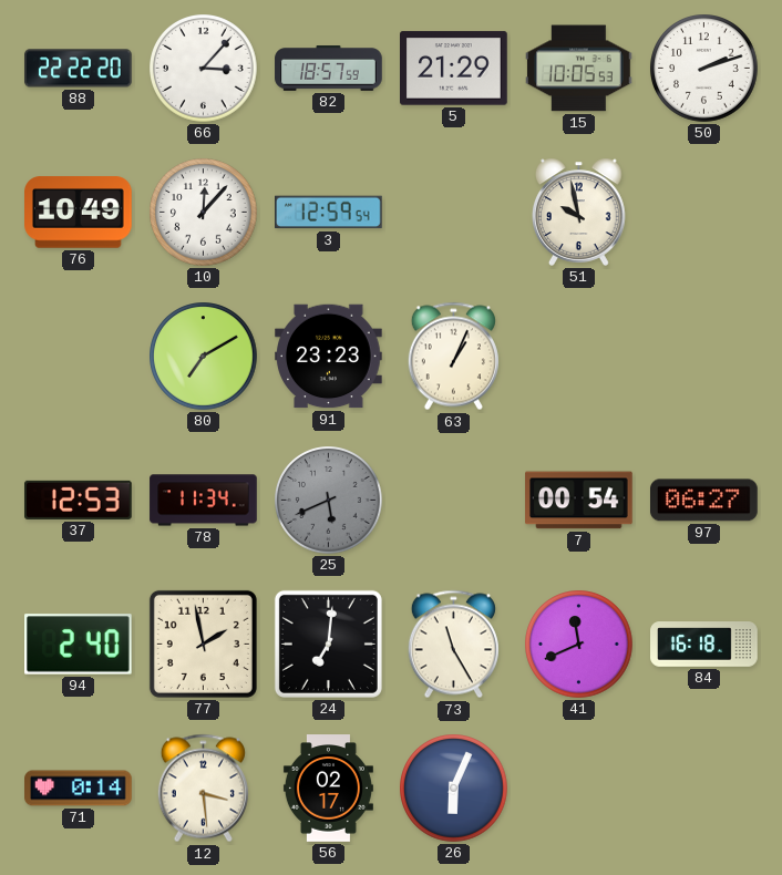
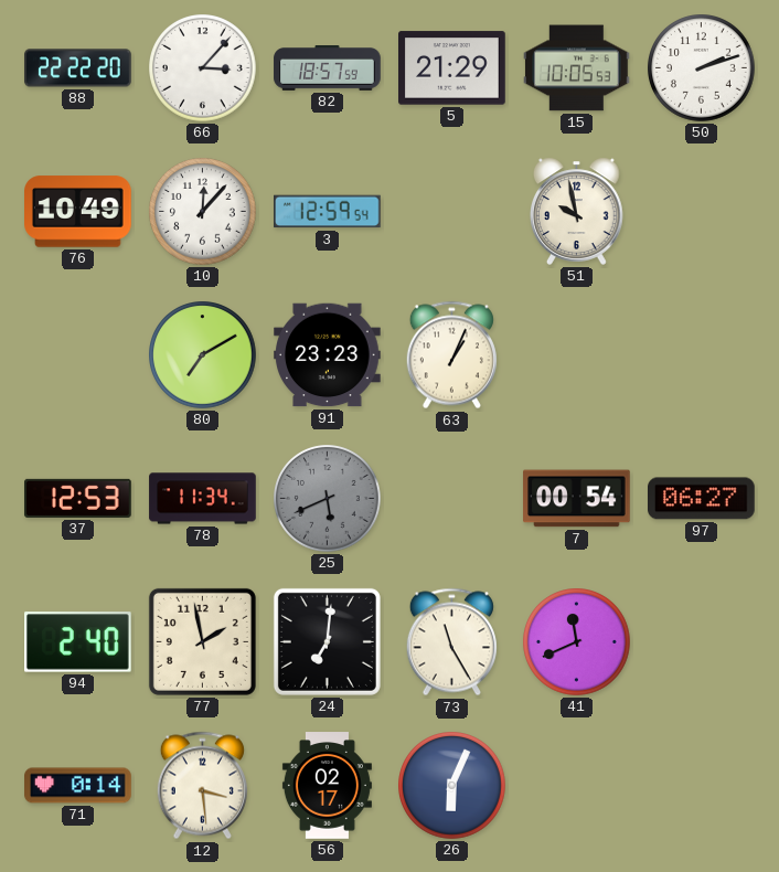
84: 16:18 -> none
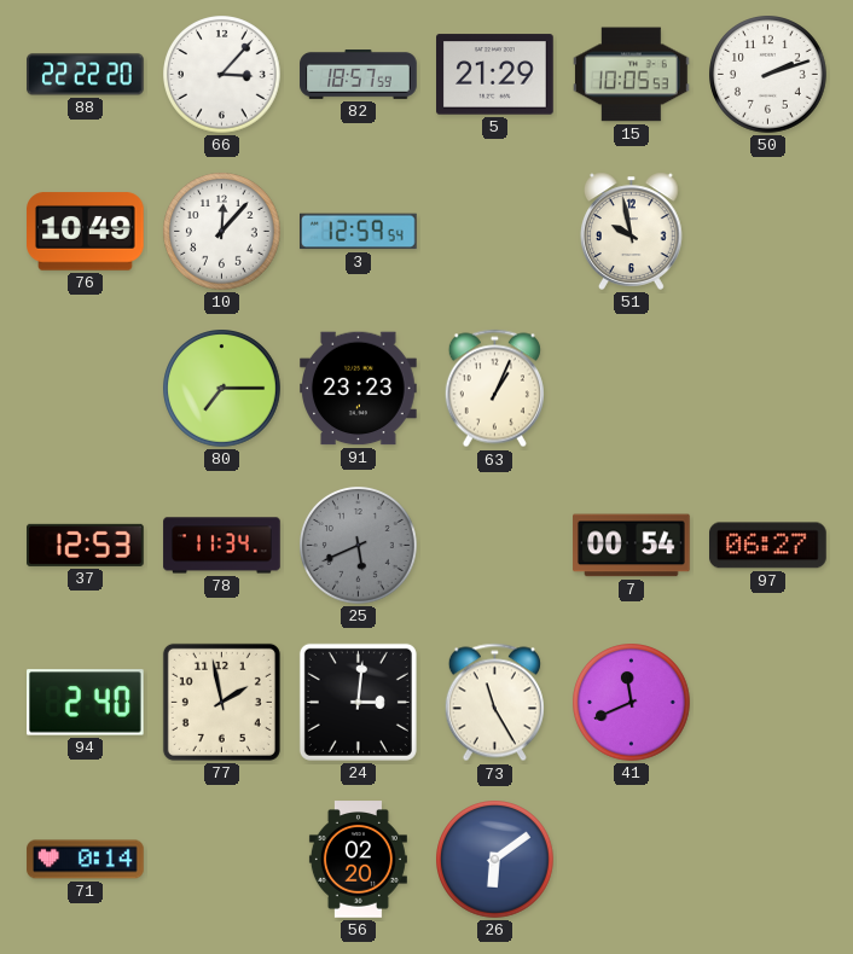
80: 7:10 -> 7:15
24: 7:01 -> 3:01
12: 3:29 -> none
56: 02:17 -> 02:20
26: 6:04 -> 6:09
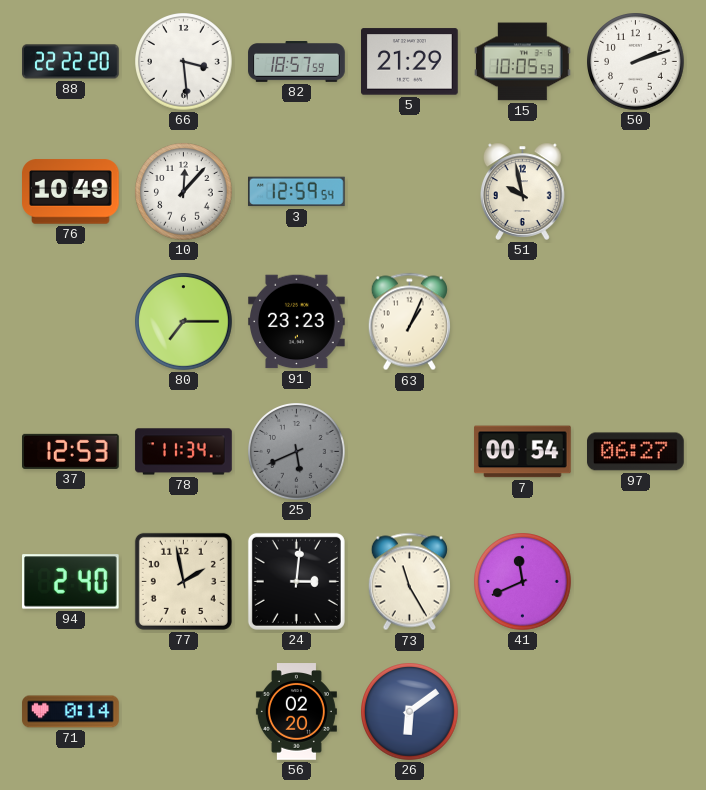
66: 3:07 -> 3:29
